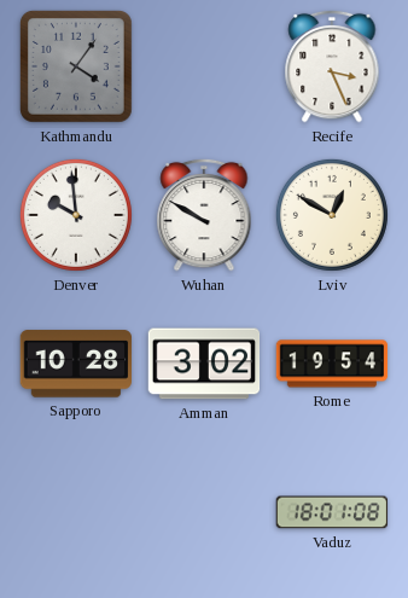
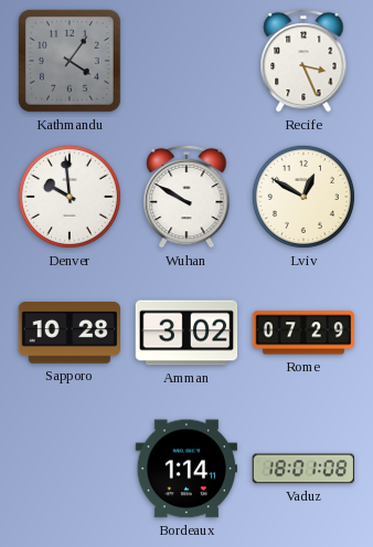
Rome: 19:54 -> 07:29
Bordeaux: none -> 1:14
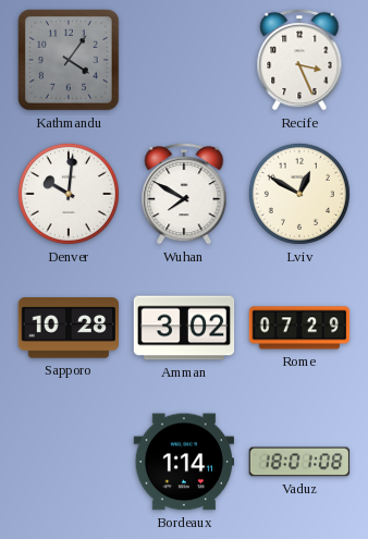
Denver: 9:59 -> 10:01
Wuhan: 9:50 -> 7:50
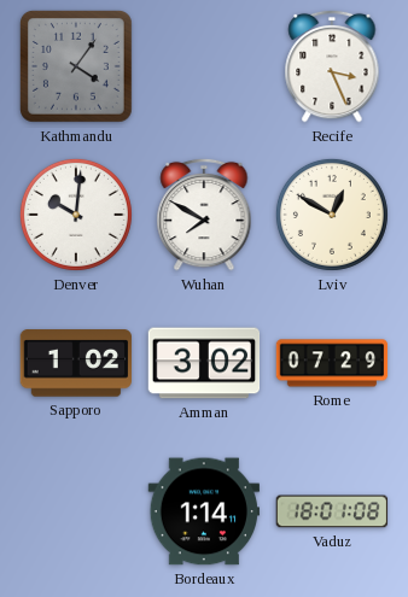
Sapporo: 10:28 -> 1:02
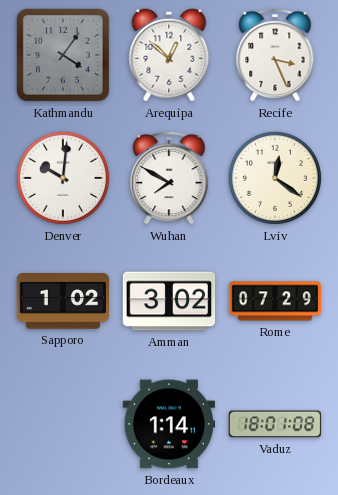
Arequipa: none -> 12:52
Lviv: 12:50 -> 12:21
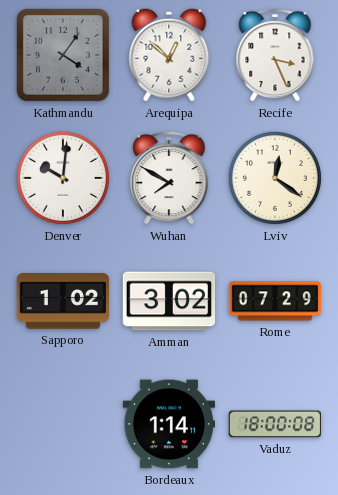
Vaduz: 18:01 -> 18:00
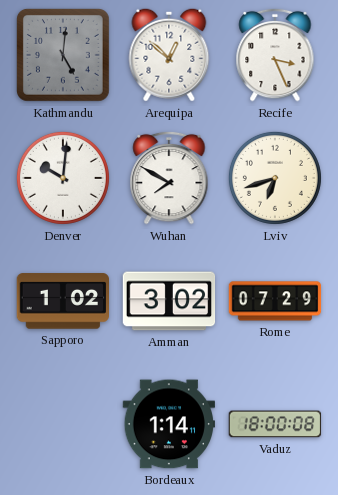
Kathmandu: 4:06 -> 5:01
Lviv: 12:21 -> 6:42
